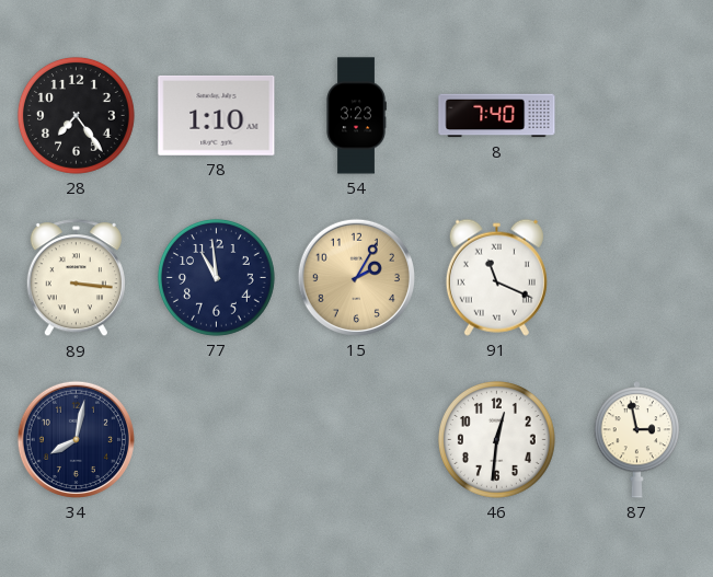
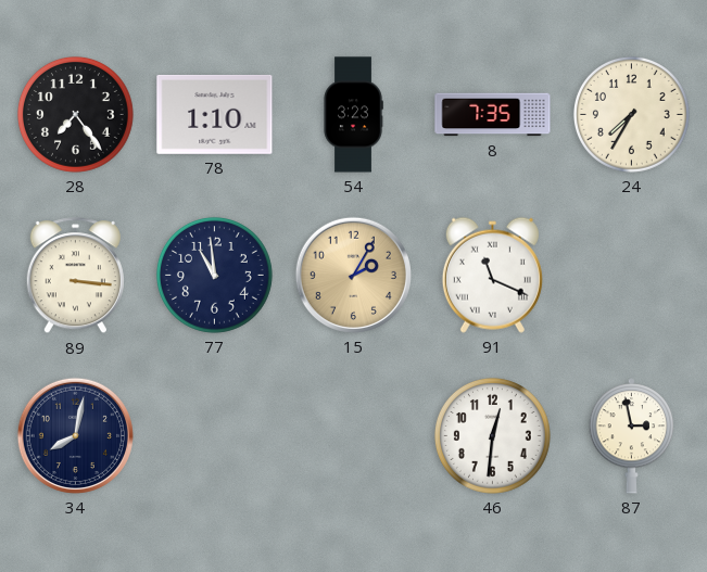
8: 7:40 -> 7:35
24: none -> 7:35
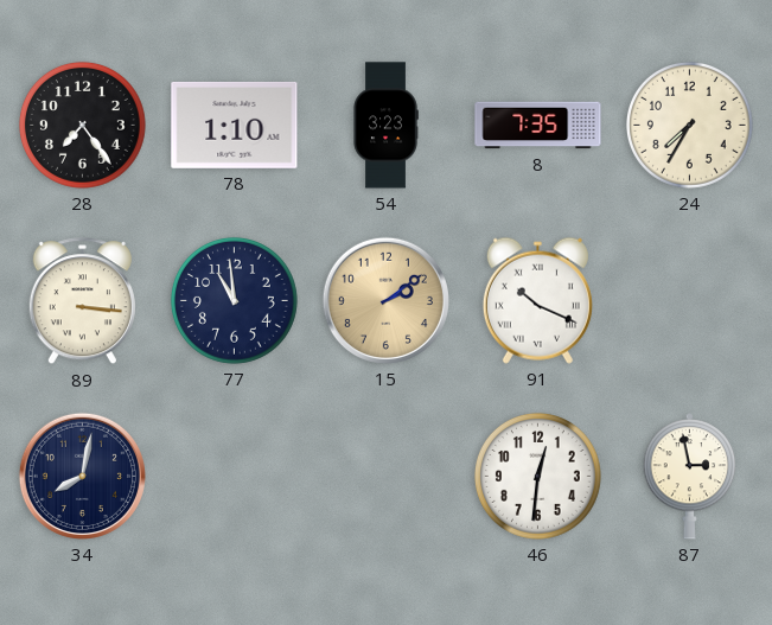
15: 2:05 -> 2:09
91: 11:19 -> 10:19
